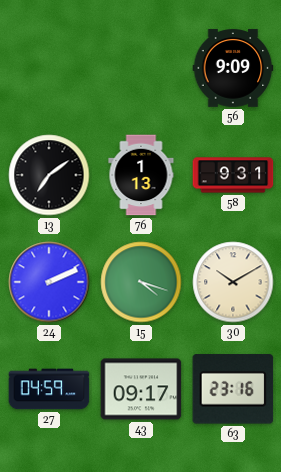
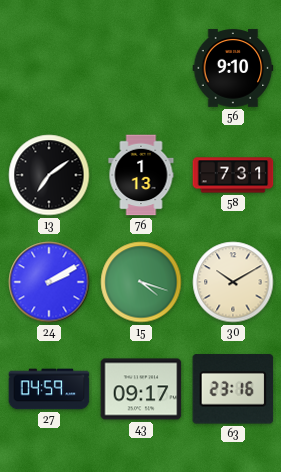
56: 9:09 -> 9:10
58: 9:31 -> 7:31
24: 2:11 -> 2:10
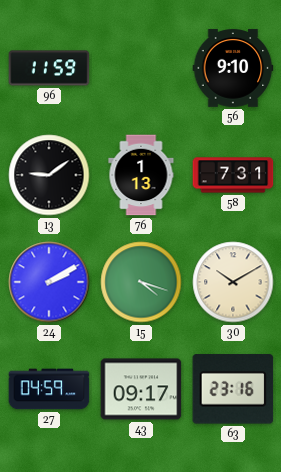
96: none -> 11:59
13: 7:09 -> 9:09
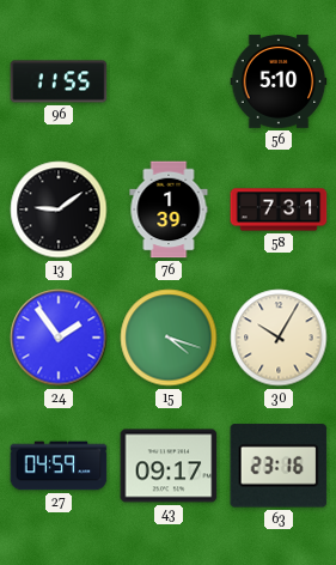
96: 11:59 -> 11:55
56: 9:10 -> 5:10
76: 1:13 -> 1:39
24: 2:10 -> 1:54
30: 10:10 -> 10:05
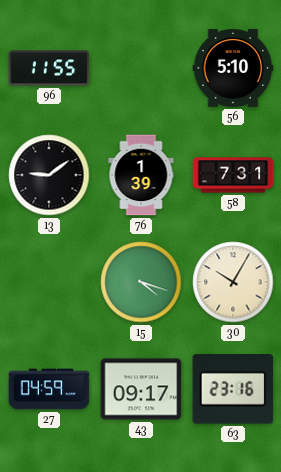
24: 1:54 -> none
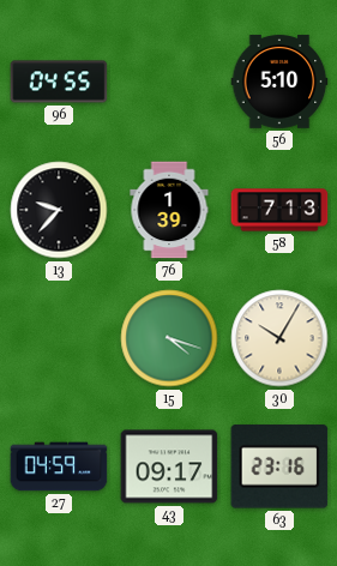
96: 11:55 -> 04:55
13: 9:09 -> 9:37
58: 7:31 -> 7:13
